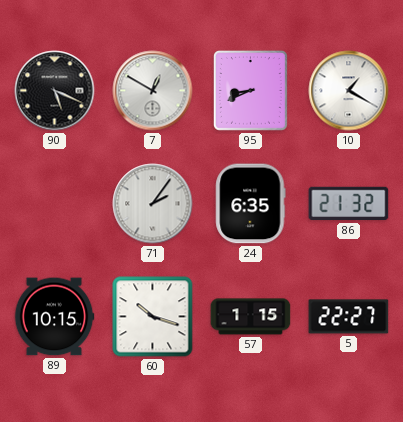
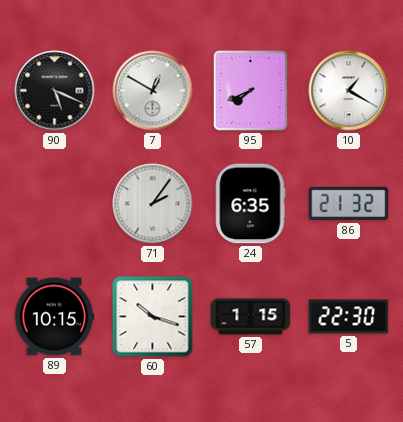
95: 8:41 -> 7:41
5: 22:27 -> 22:30
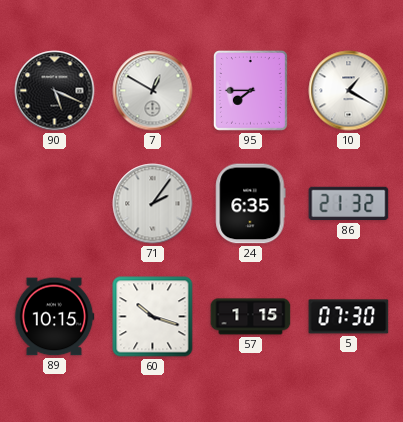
95: 7:41 -> 7:45
5: 22:30 -> 07:30
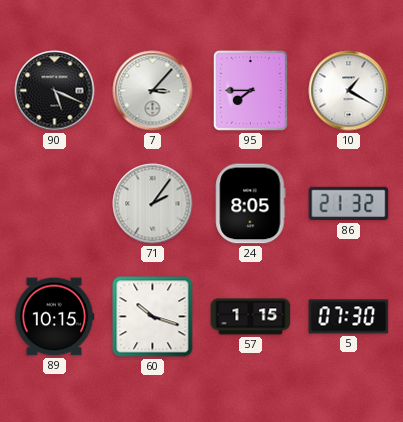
7: 12:50 -> 3:07
24: 6:35 -> 8:05
